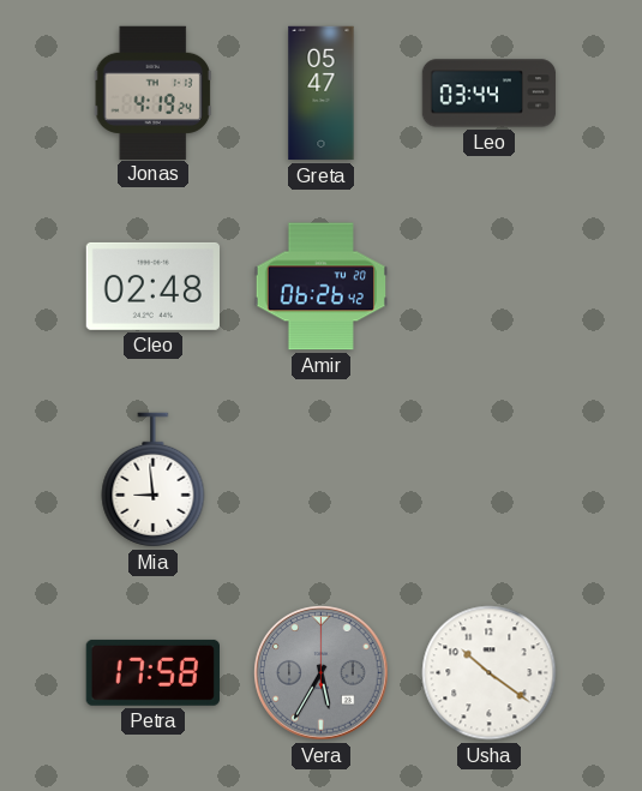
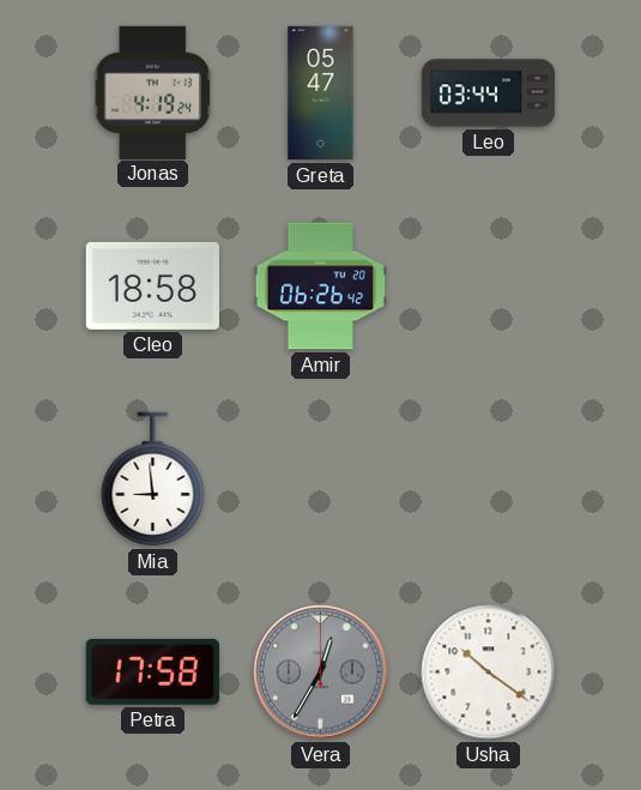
Cleo: 02:48 -> 18:58
Vera: 5:35 -> 12:35
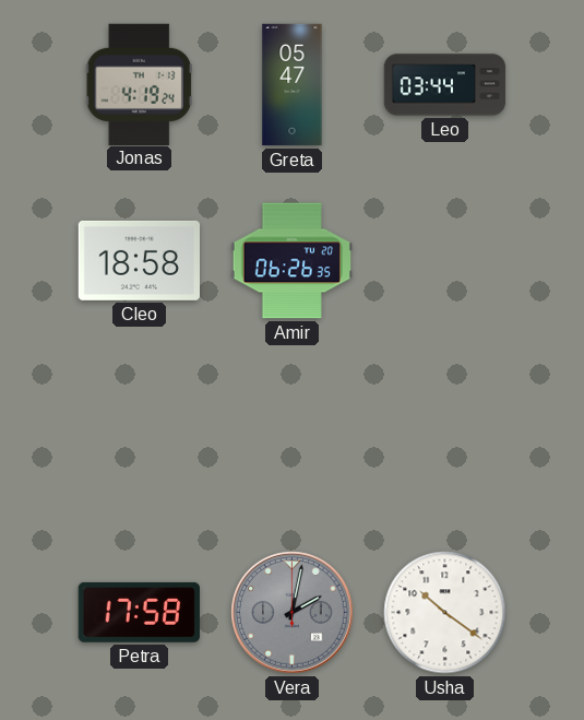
Amir: 06:26:42 -> 06:26:35
Mia: 8:59 -> none
Vera: 12:35 -> 2:02
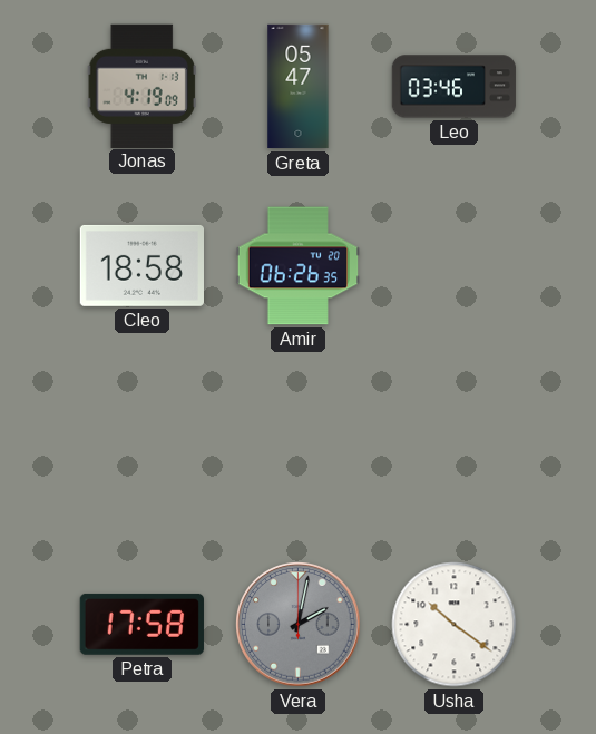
Jonas: 4:19:24 -> 4:19:09
Leo: 03:44 -> 03:46
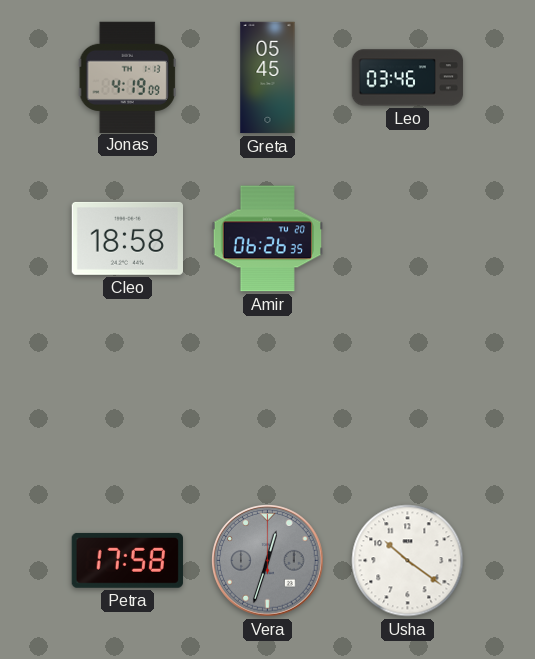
Greta: 05:47 -> 05:45
Vera: 2:02 -> 12:33
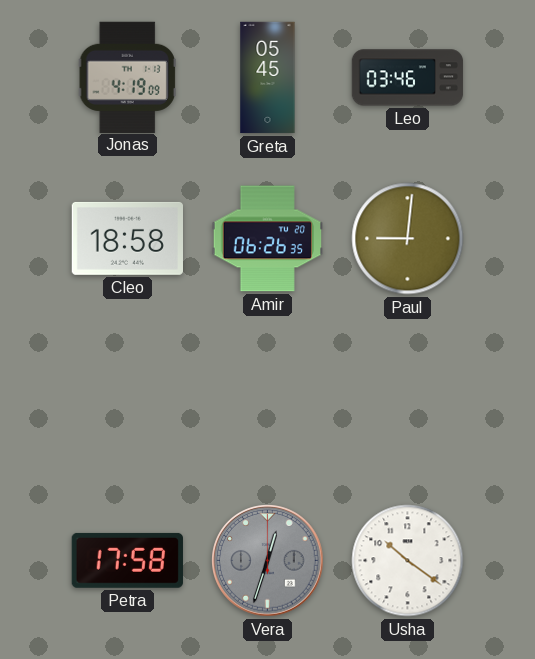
Paul: none -> 9:01
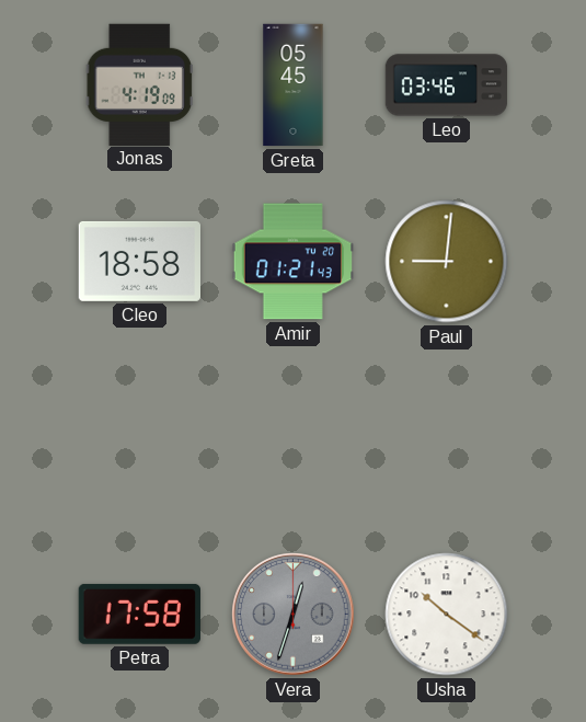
Amir: 06:26 -> 01:21
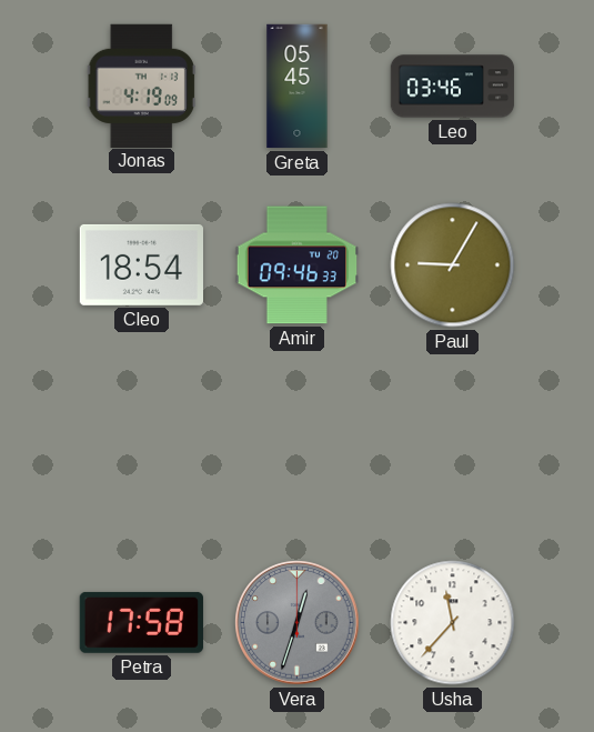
Cleo: 18:58 -> 18:54
Amir: 01:21 -> 09:46
Paul: 9:01 -> 9:05
Usha: 10:21 -> 11:37
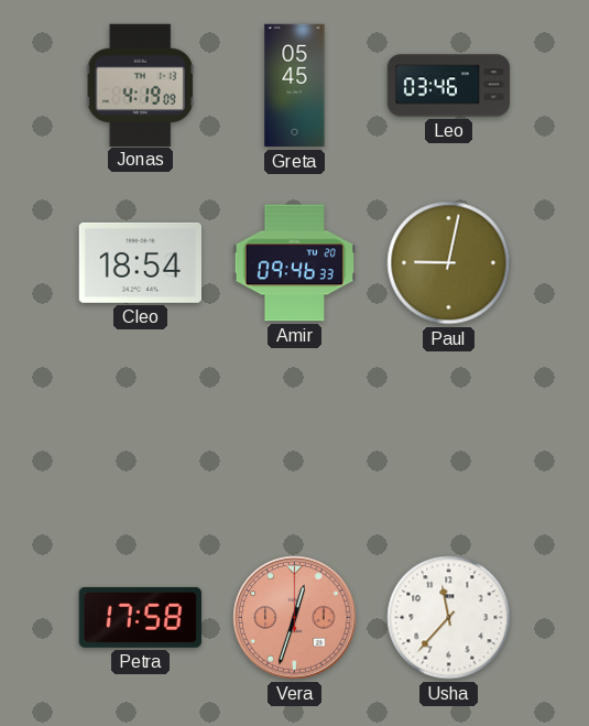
Paul: 9:05 -> 9:02
Vera dial: grey -> salmon
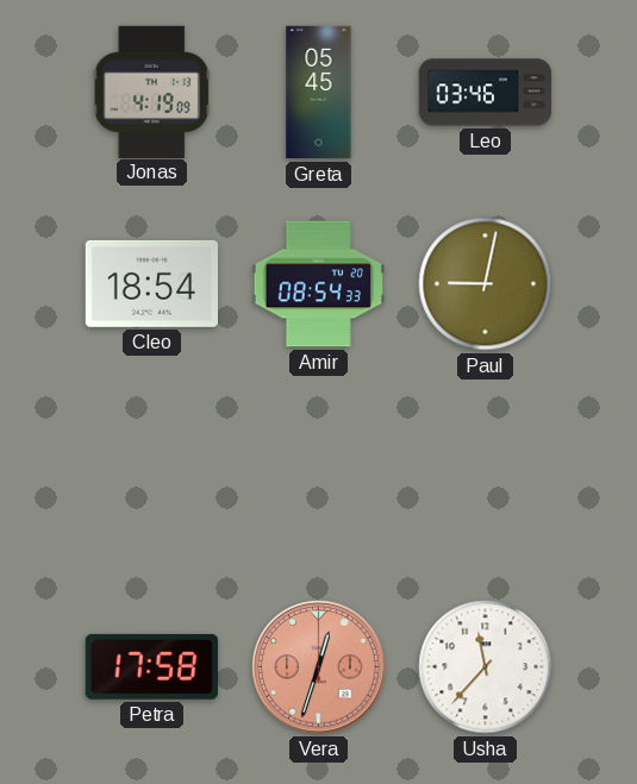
Amir: 09:46 -> 08:54
